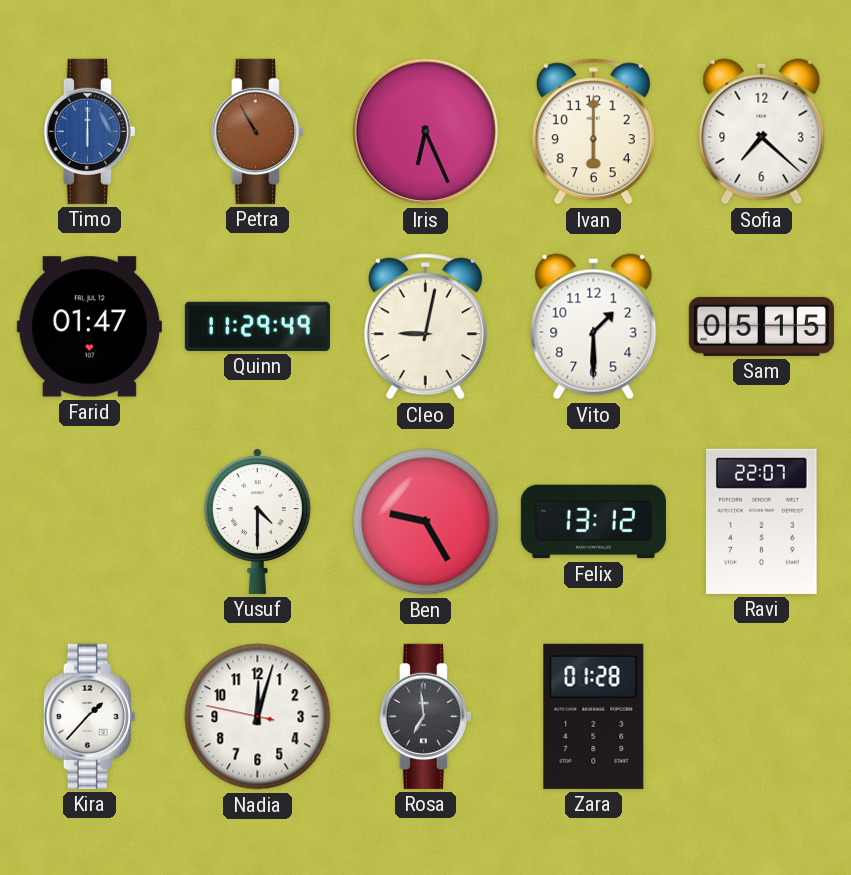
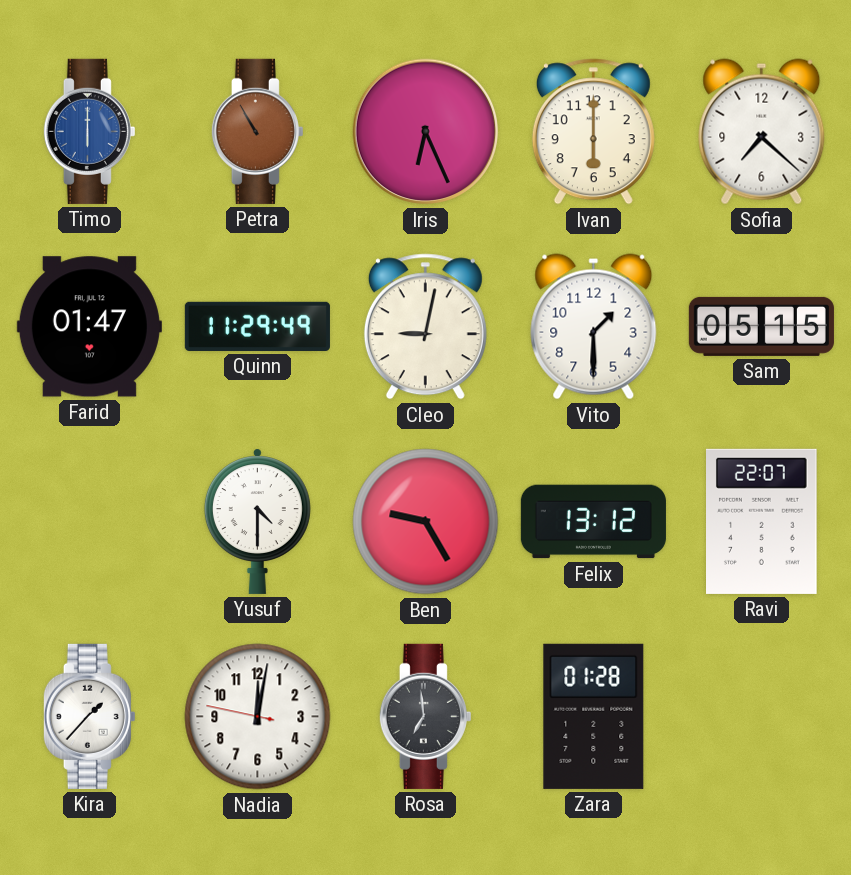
Nadia: 12:02 -> 12:01
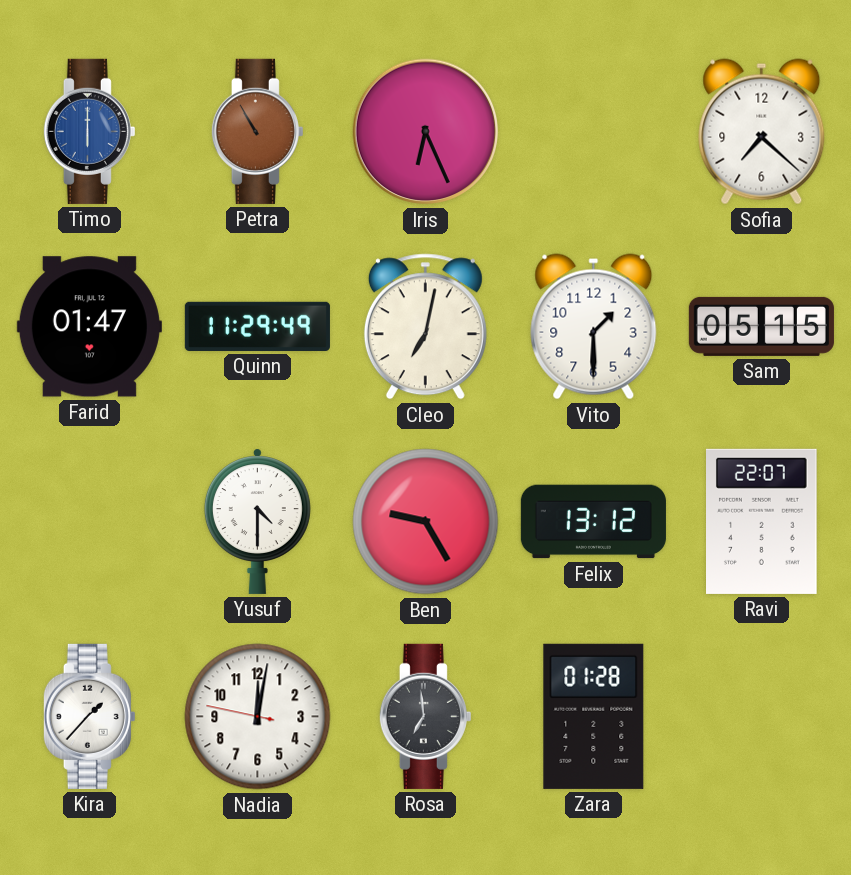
Ivan: 6:00 -> none
Cleo: 9:02 -> 7:02
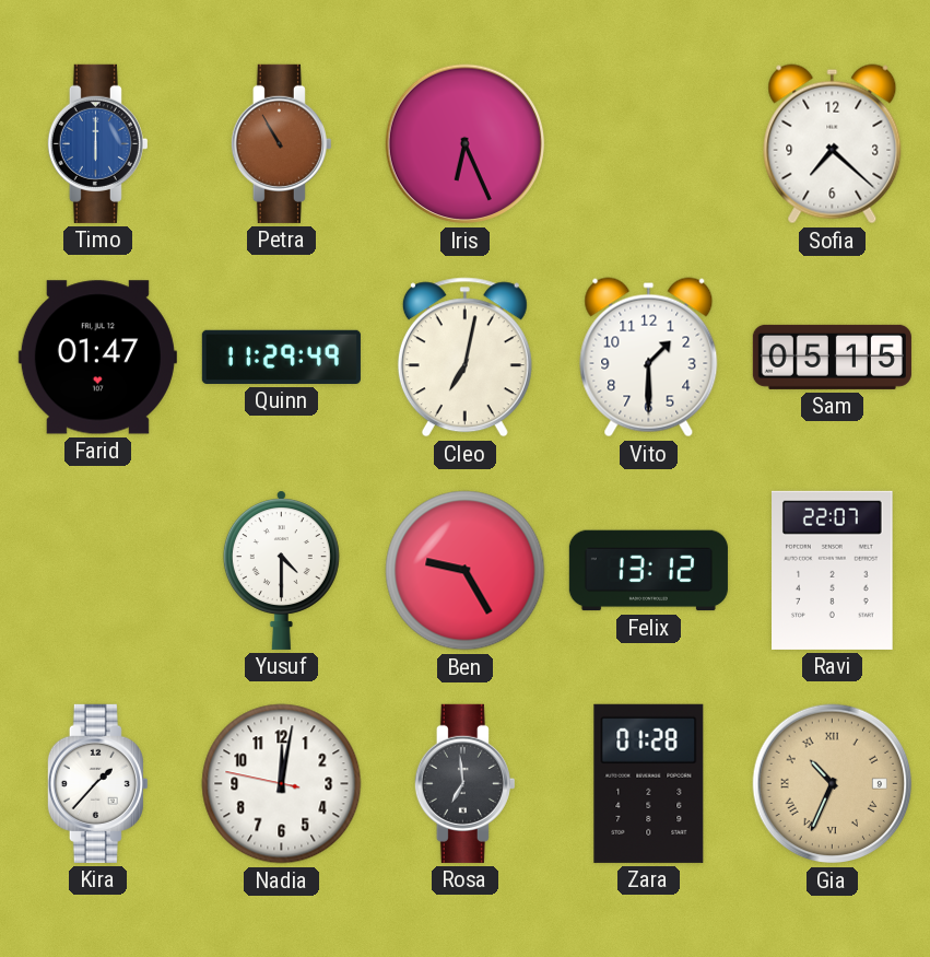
Gia: none -> 10:34
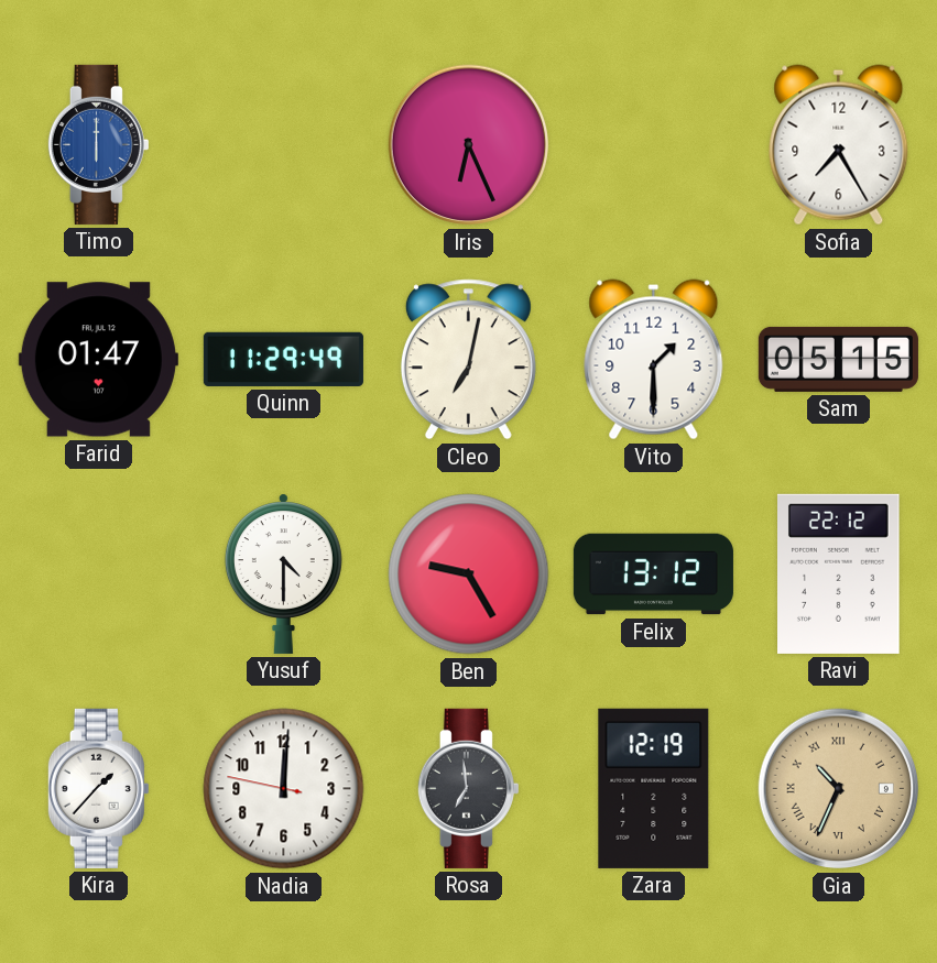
Petra: 10:55 -> none
Sofia: 7:22 -> 7:25
Ravi: 22:07 -> 22:12
Nadia: 12:01 -> 12:00
Zara: 01:28 -> 12:19
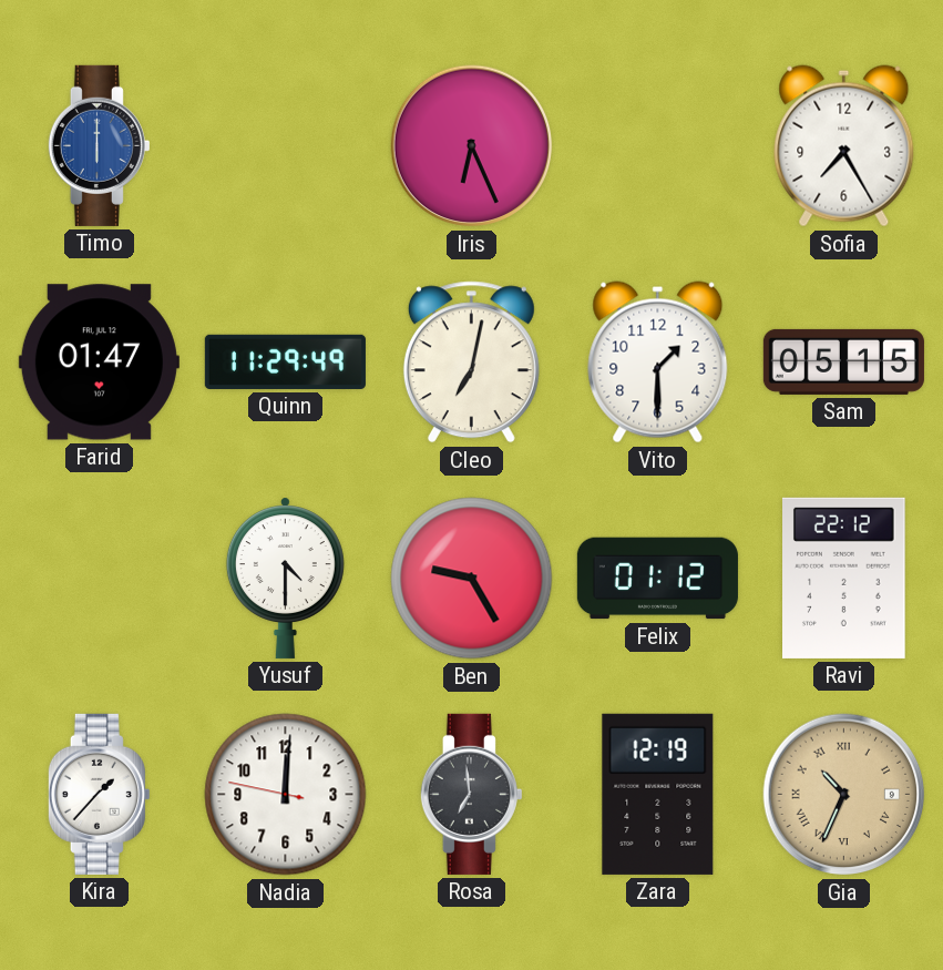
Felix: 13:12 -> 01:12
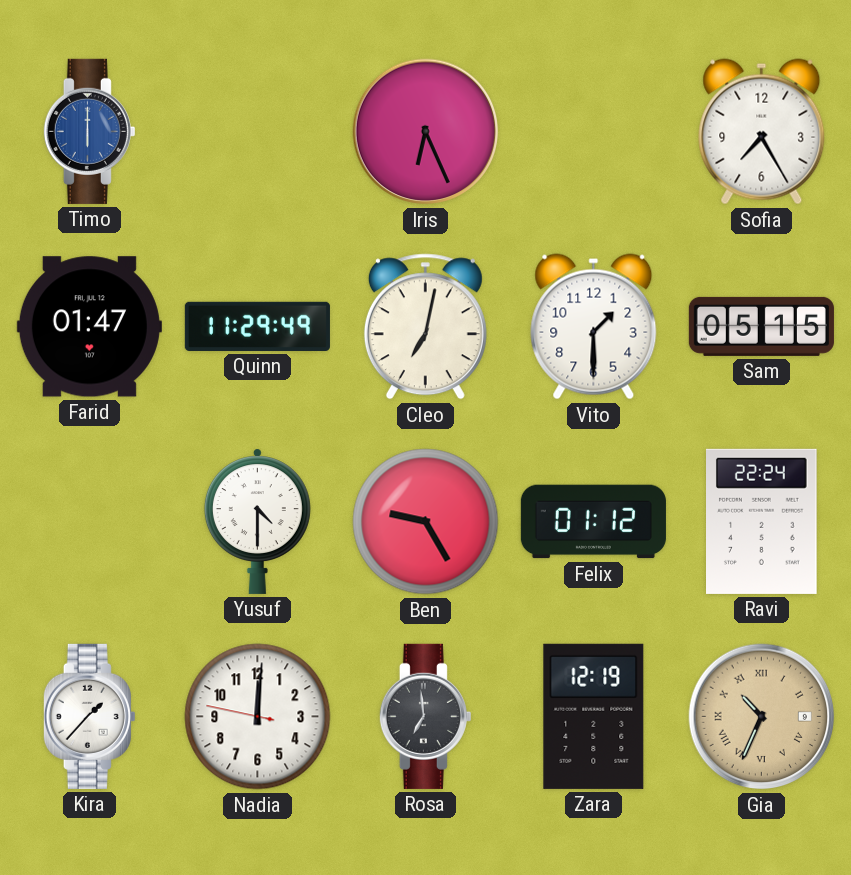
Ravi: 22:12 -> 22:24
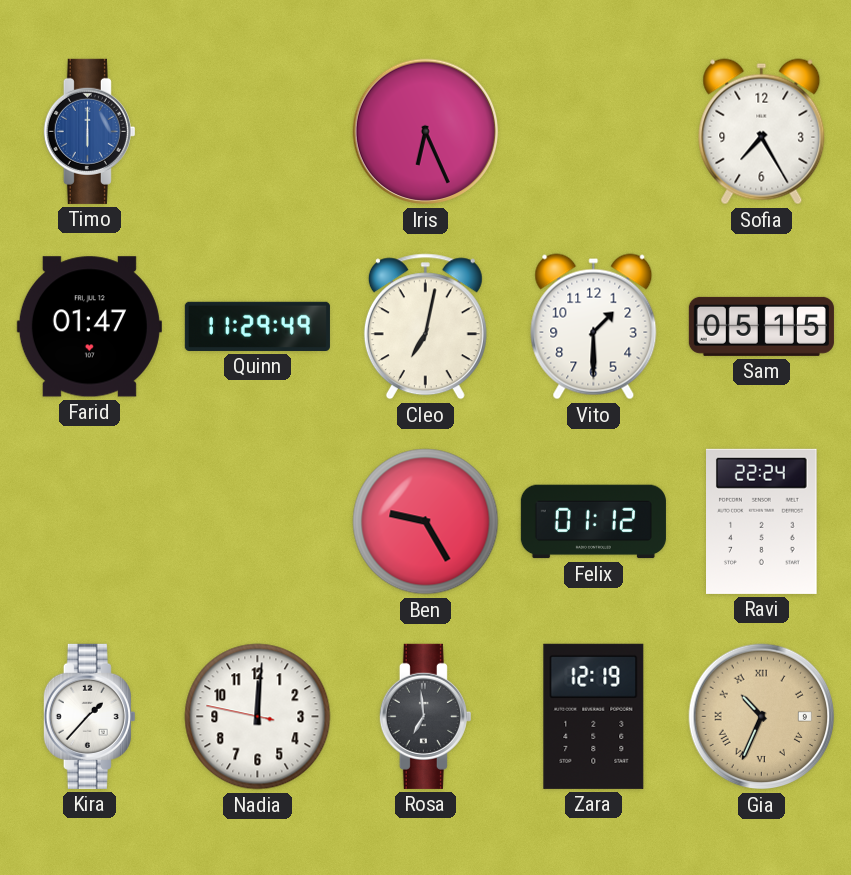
Yusuf: 4:30 -> none
